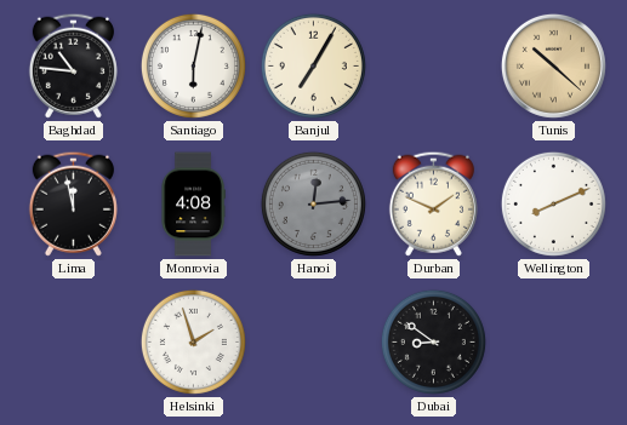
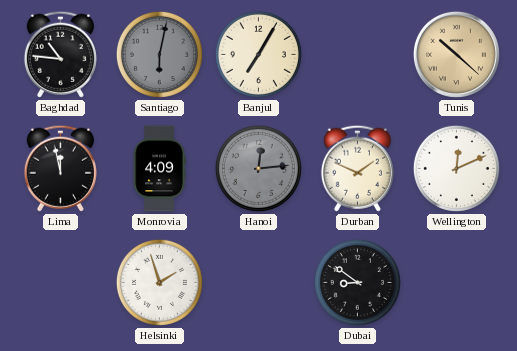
Santiago dial: white -> grey
Monrovia: 4:08 -> 4:09
Wellington: 8:11 -> 12:11
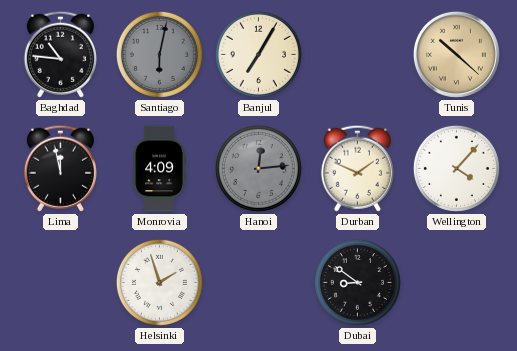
Wellington: 12:11 -> 4:07
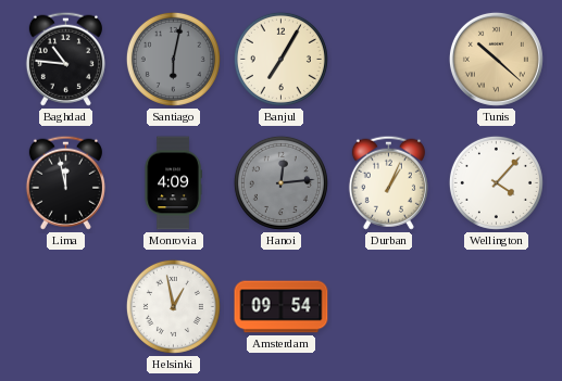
Durban: 1:49 -> 1:04
Helsinki: 1:57 -> 12:58
Amsterdam: none -> 09:54
Dubai: 8:51 -> none
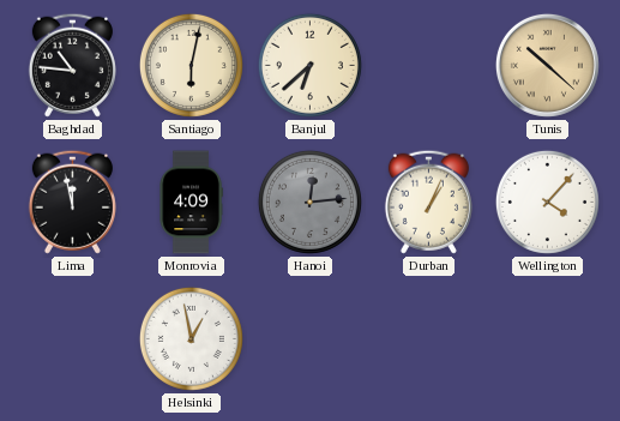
Santiago dial: grey -> cream
Banjul: 7:05 -> 6:38
Amsterdam: 09:54 -> none
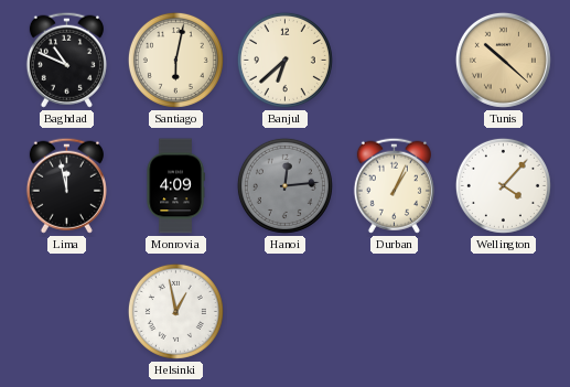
Baghdad: 10:46 -> 10:49
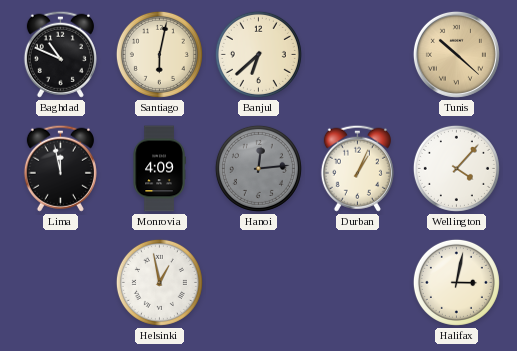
Halifax: none -> 3:02
